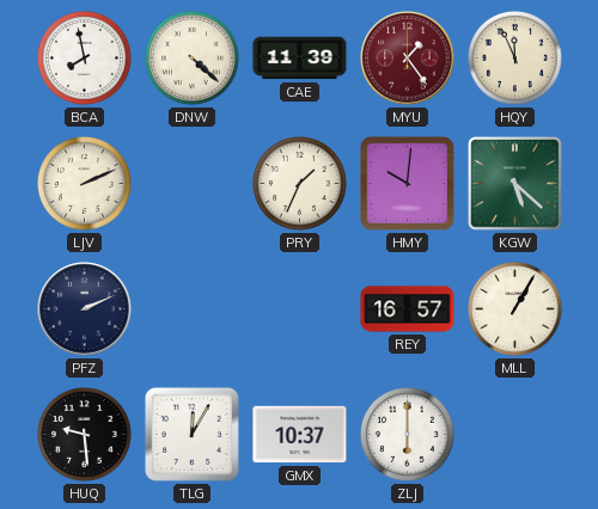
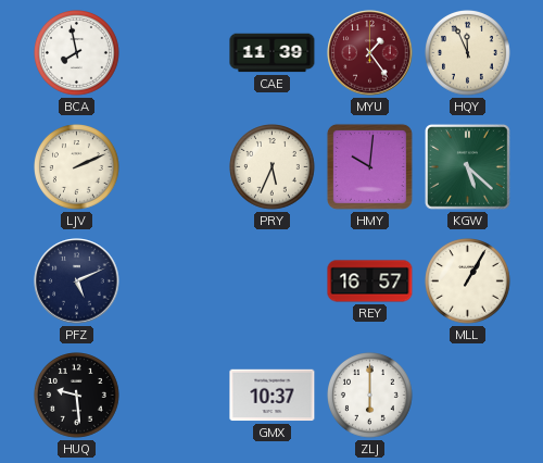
DNW: 4:22 -> none
PRY: 1:34 -> 5:34
PFZ: 2:11 -> 5:11
TLG: 12:05 -> none
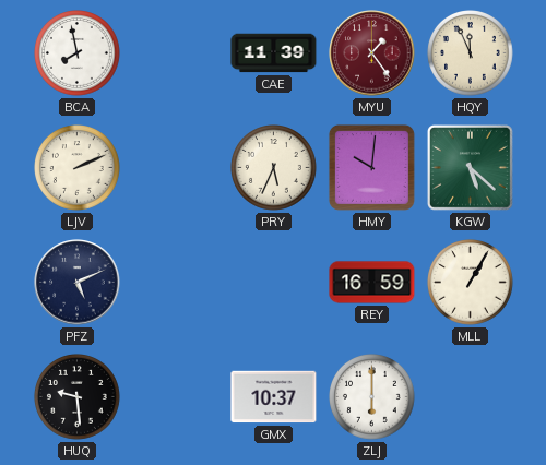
REY: 16:57 -> 16:59
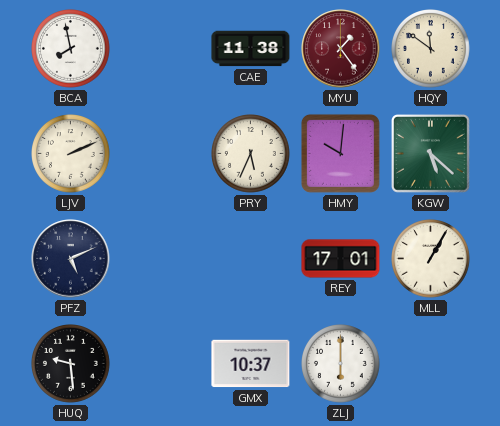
CAE: 11:39 -> 11:38
HQY: 11:56 -> 11:51
REY: 16:59 -> 17:01
